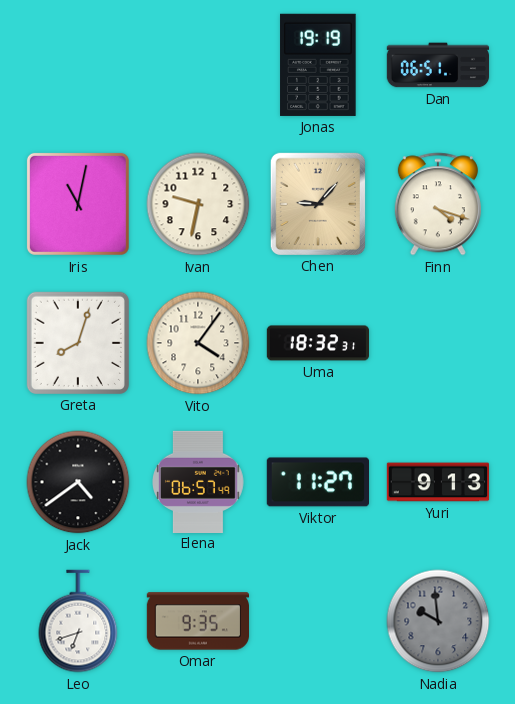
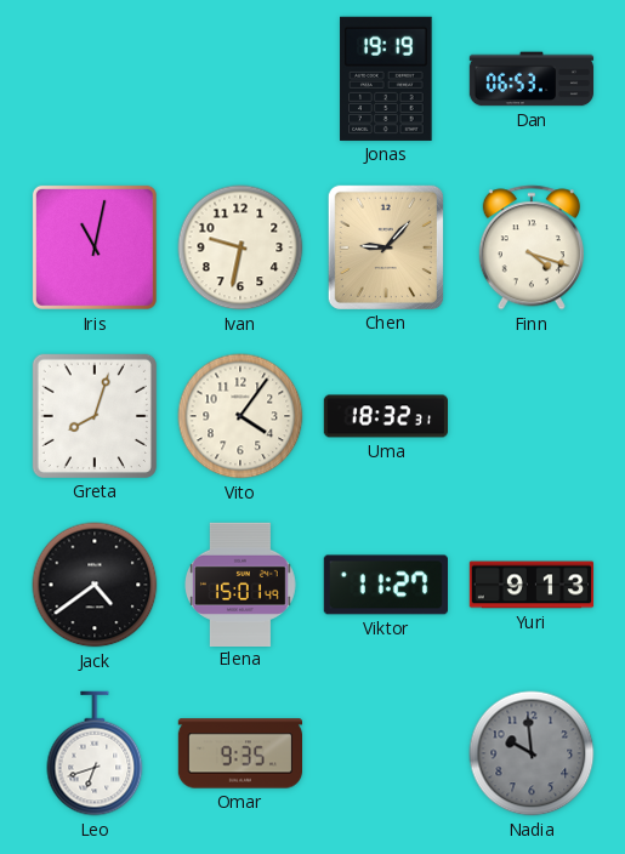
Dan: 06:51 -> 06:53
Elena: 06:57 -> 15:01
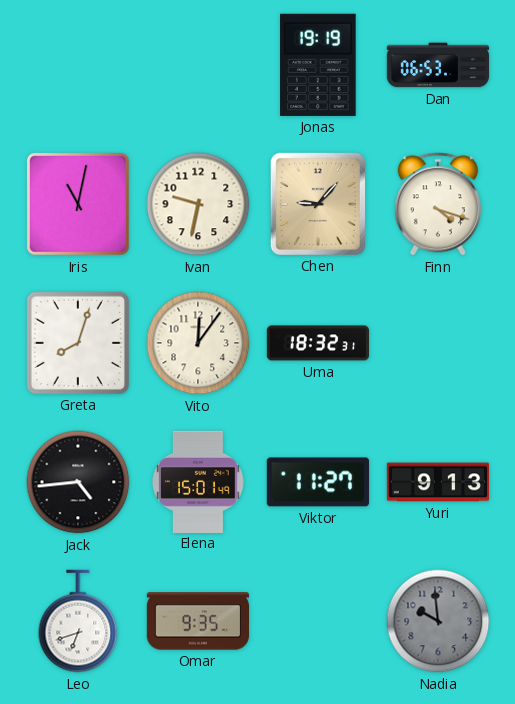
Vito: 4:06 -> 12:06
Jack: 4:39 -> 4:44
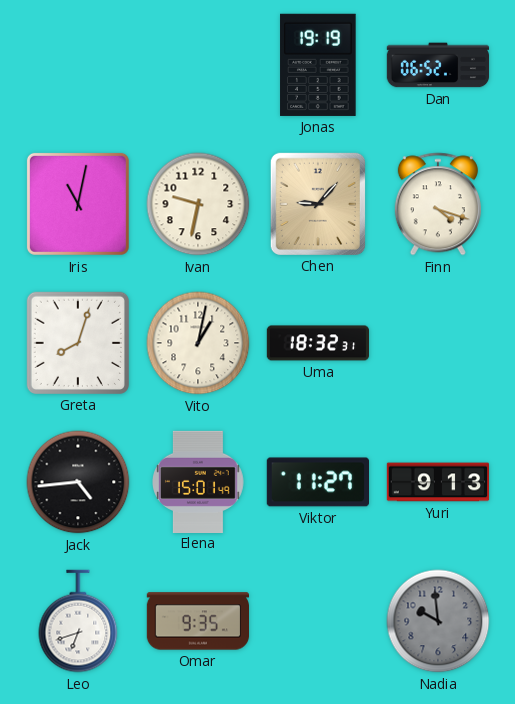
Dan: 06:53 -> 06:52
Vito: 12:06 -> 1:02
